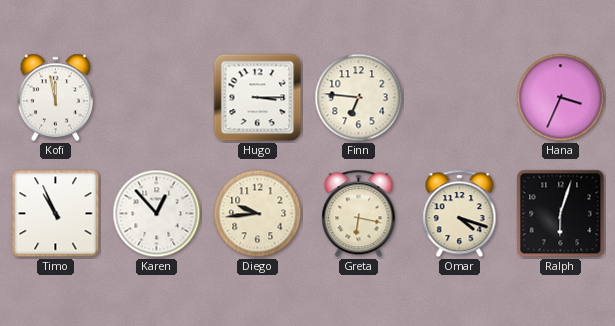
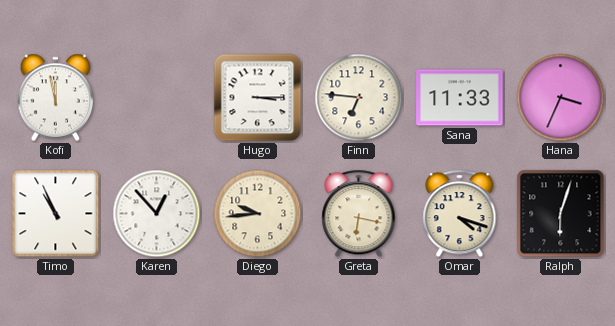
Sana: none -> 11:33
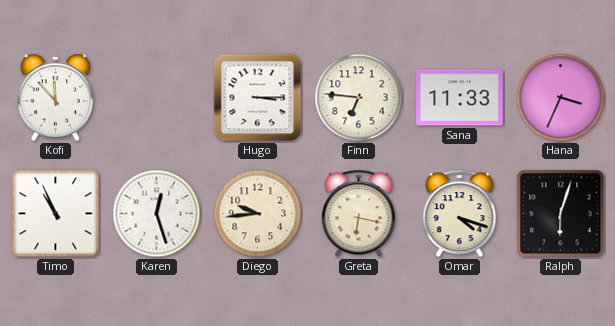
Kofi: 11:58 -> 11:53
Karen: 12:53 -> 12:27
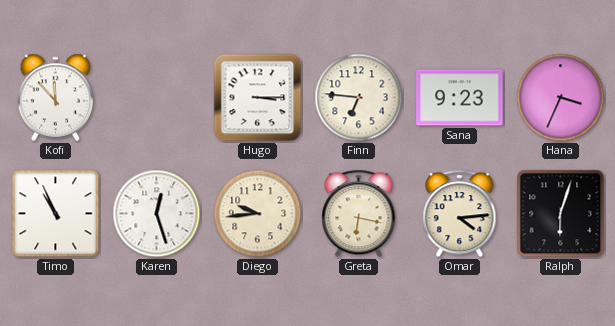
Sana: 11:33 -> 9:23
Omar: 4:18 -> 4:14
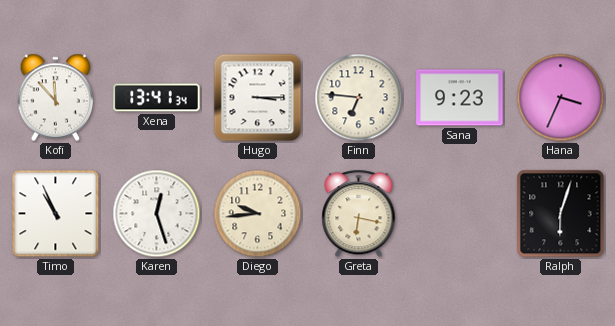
Xena: none -> 13:41
Omar: 4:14 -> none
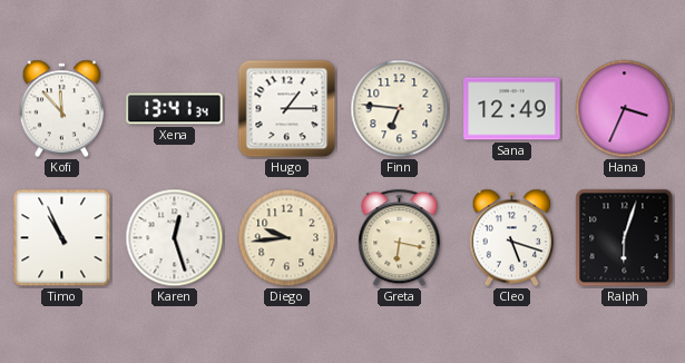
Hugo: 3:15 -> 1:15
Sana: 9:23 -> 12:49
Cleo: none -> 5:18
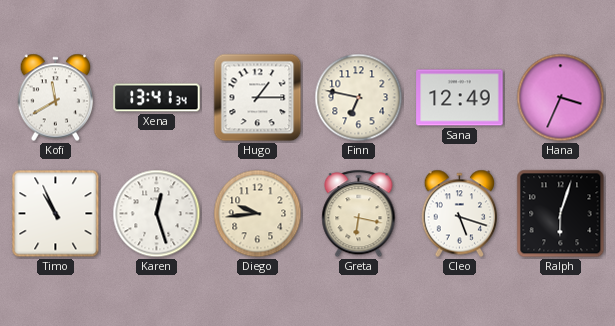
Kofi: 11:53 -> 11:40
Finn: 6:46 -> 6:47
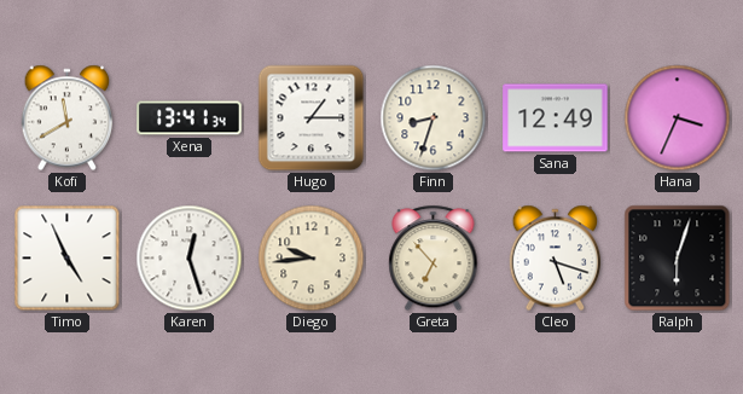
Finn: 6:47 -> 8:33
Timo: 10:56 -> 4:56
Greta: 6:17 -> 6:53
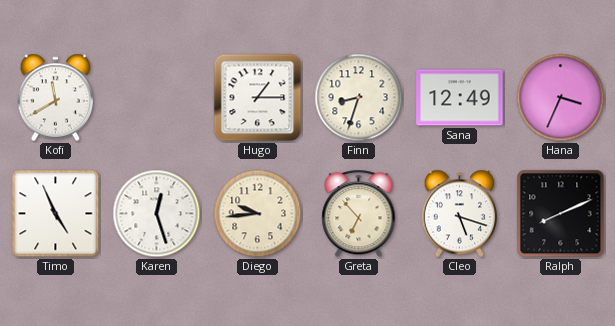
Xena: 13:41 -> none
Ralph: 6:03 -> 8:11
